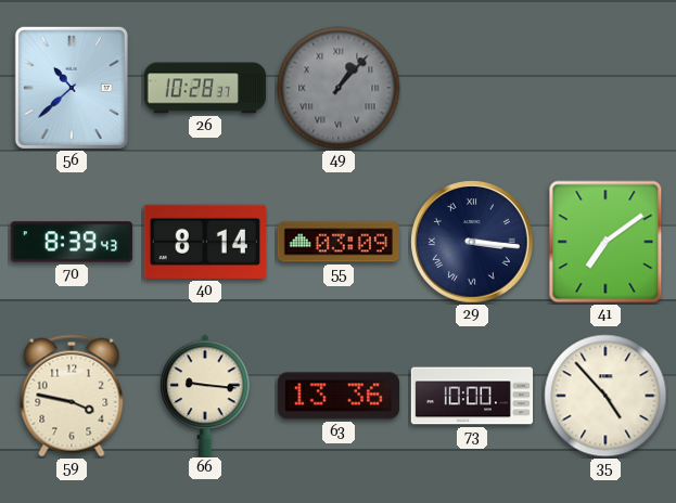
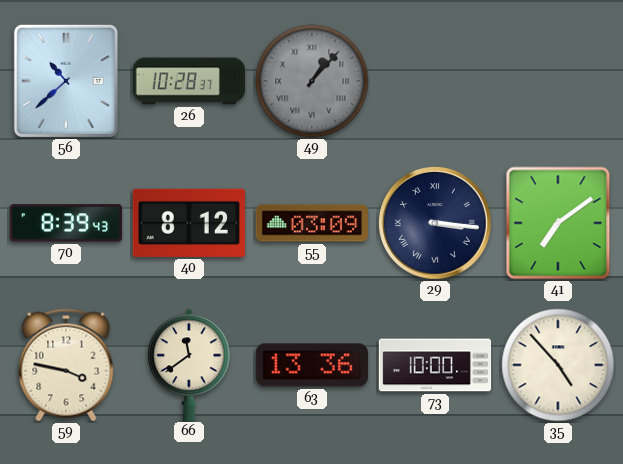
40: 8:14 -> 8:12
66: 9:16 -> 11:39
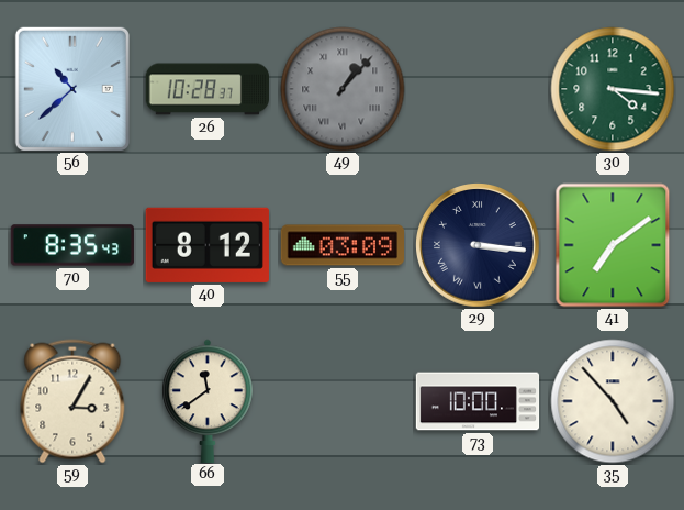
30: none -> 4:16
70: 8:39 -> 8:35
59: 3:47 -> 3:05
63: 13:36 -> none
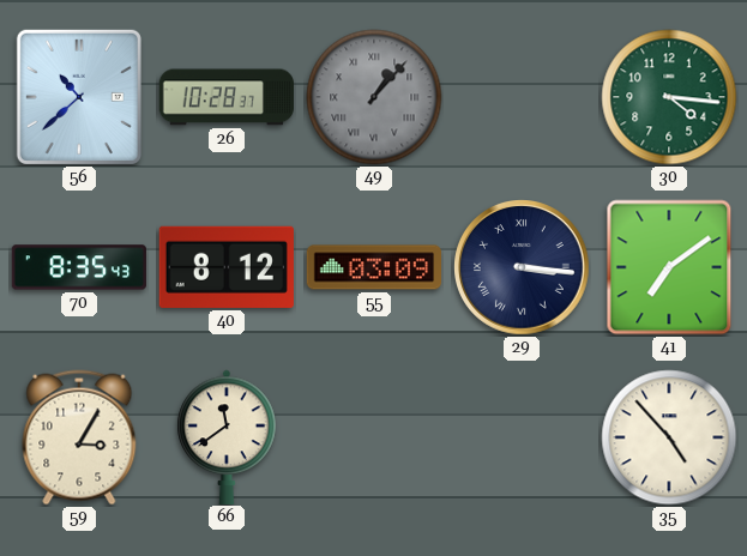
73: 10:00 -> none
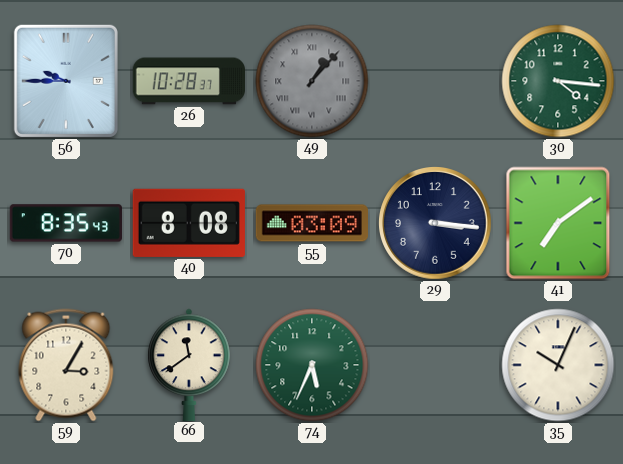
56: 10:38 -> 9:45
40: 8:12 -> 8:08
29 numerals: Roman -> Arabic
74: none -> 5:34
35: 4:53 -> 10:04
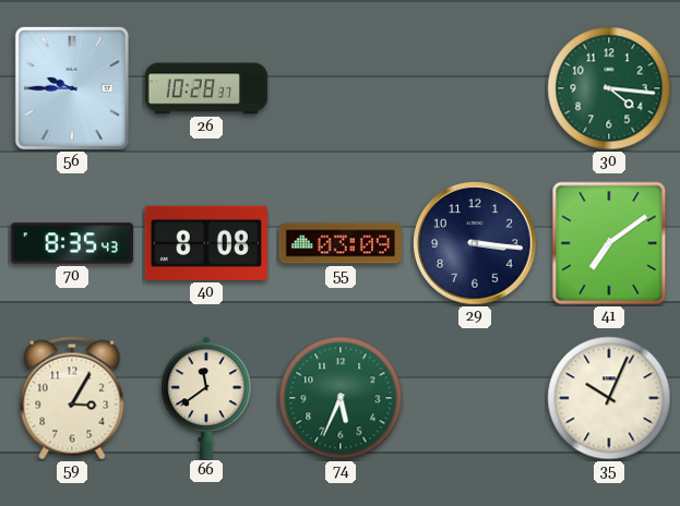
49: 1:07 -> none
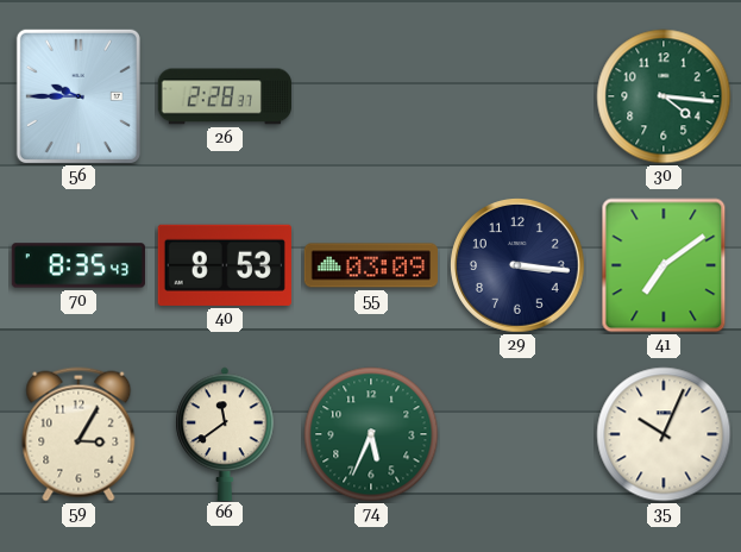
26: 10:28 -> 2:28
40: 8:08 -> 8:53
